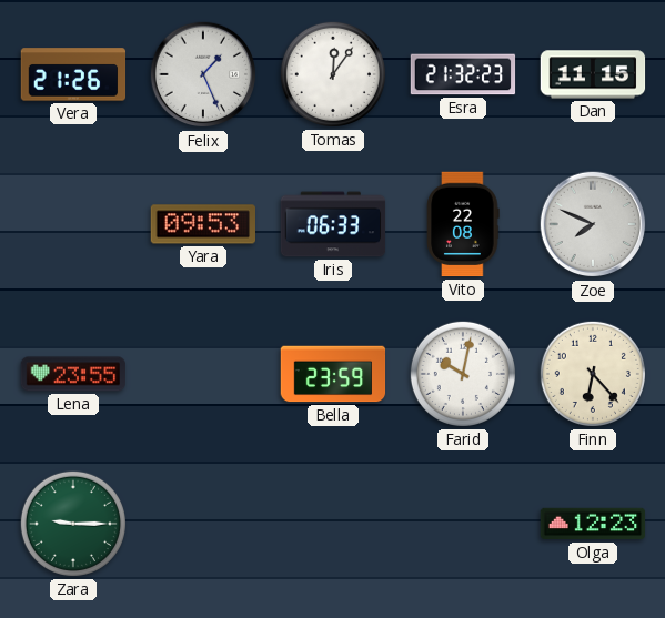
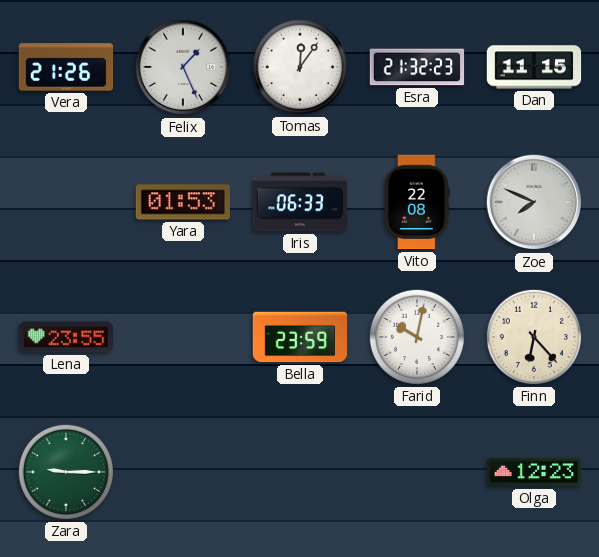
Yara: 09:53 -> 01:53
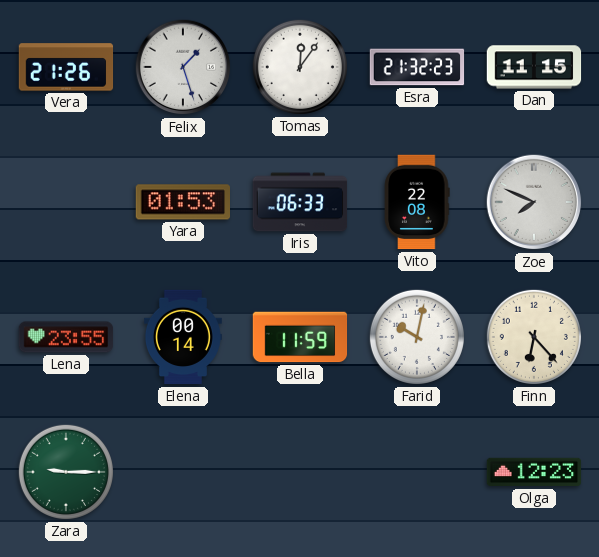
Felix: 1:26 -> 1:27
Elena: none -> 00:14
Bella: 23:59 -> 11:59
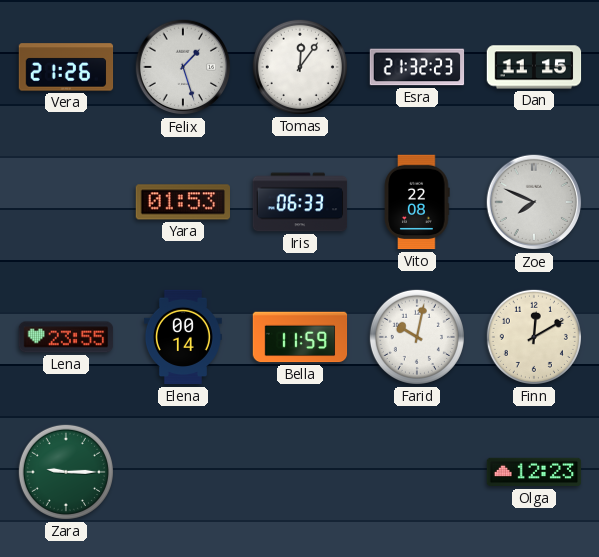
Finn: 6:23 -> 12:10
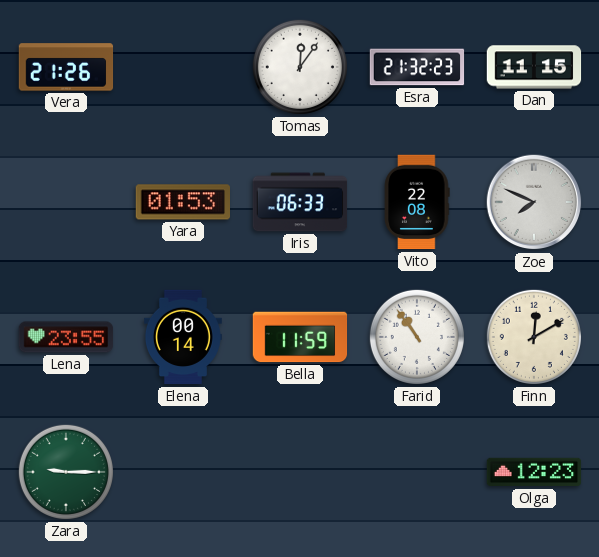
Felix: 1:27 -> none
Farid: 10:02 -> 10:54
